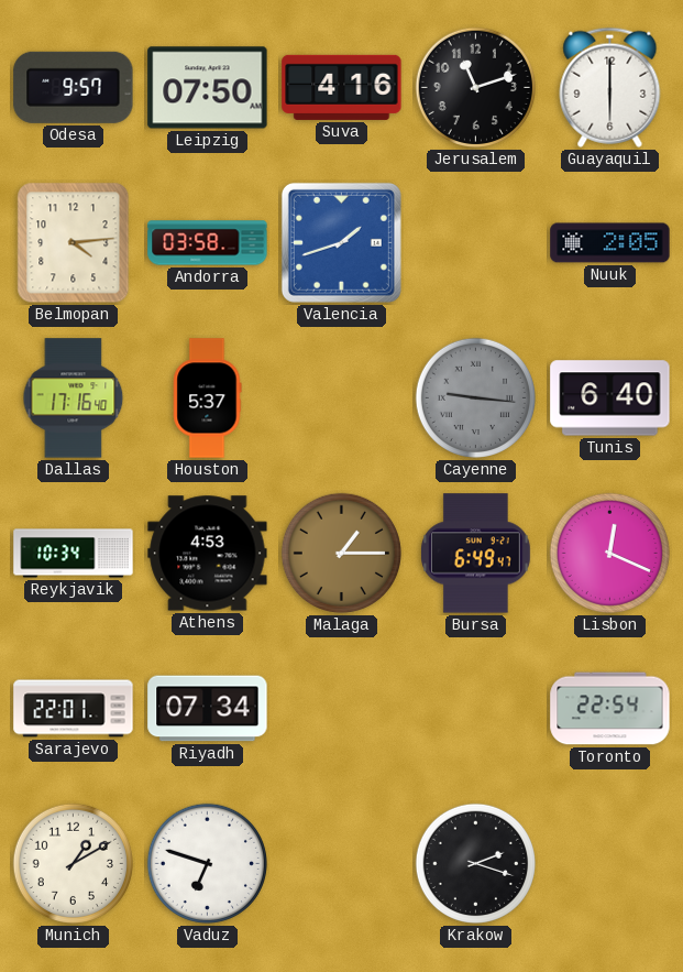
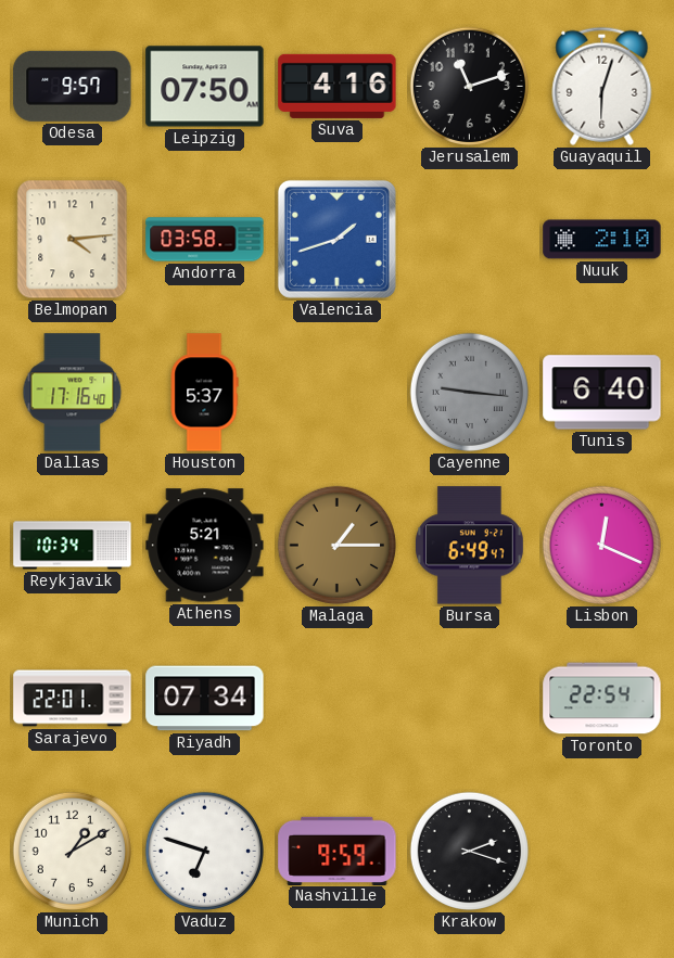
Guayaquil: 6:00 -> 6:03
Nuuk: 2:05 -> 2:10
Athens: 4:53 -> 5:21
Nashville: none -> 9:59
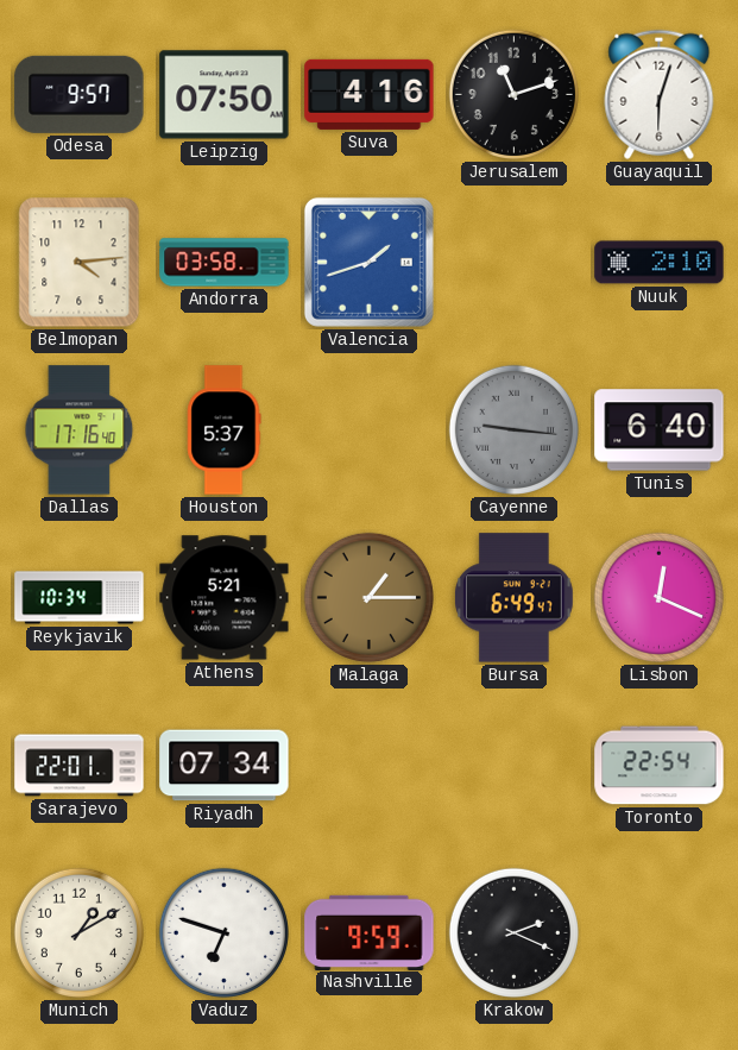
Krakow: 2:18 -> 2:19
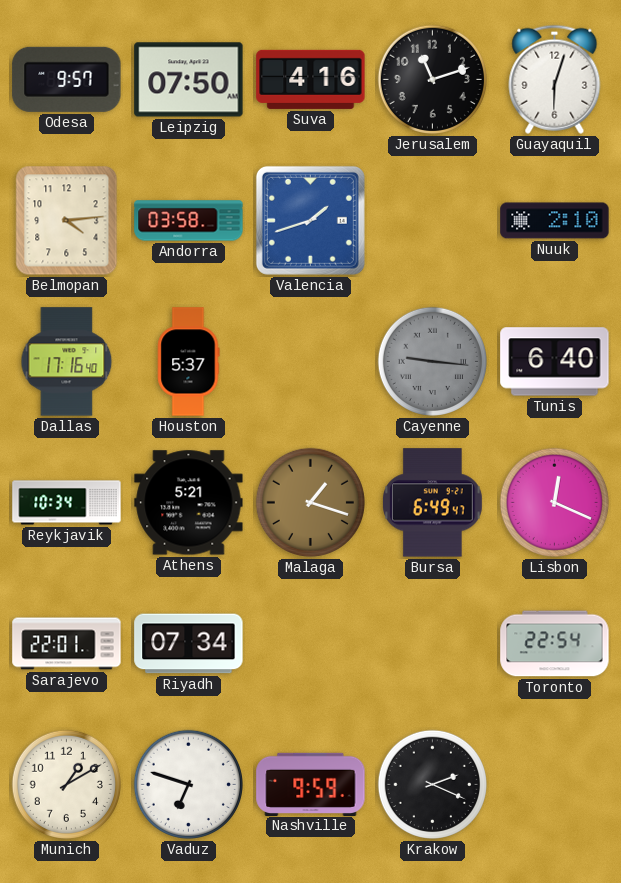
Malaga: 1:15 -> 1:18
